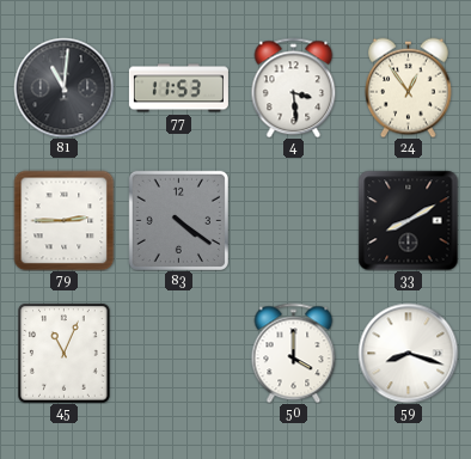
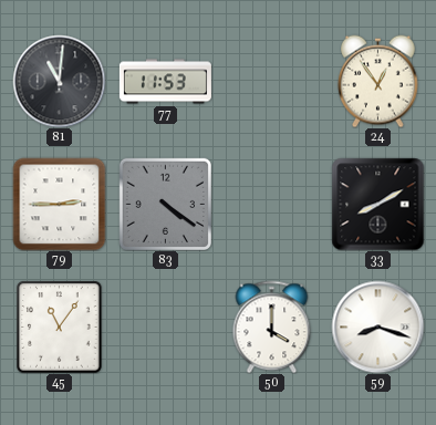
4: 3:29 -> none
45: 11:04 -> 11:06
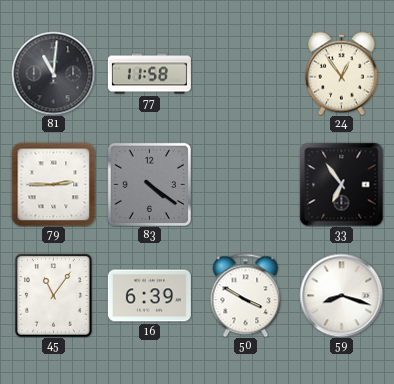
77: 11:53 -> 11:58
33: 8:10 -> 6:54
16: none -> 6:39
50: 4:00 -> 3:50
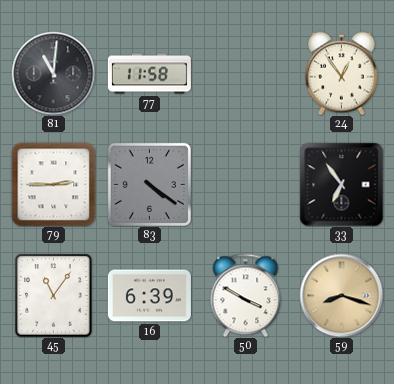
59 dial: white -> champagne
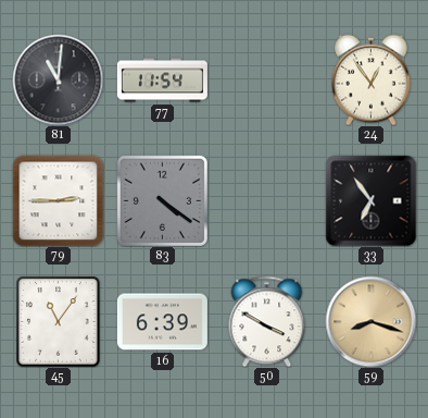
77: 11:58 -> 11:54
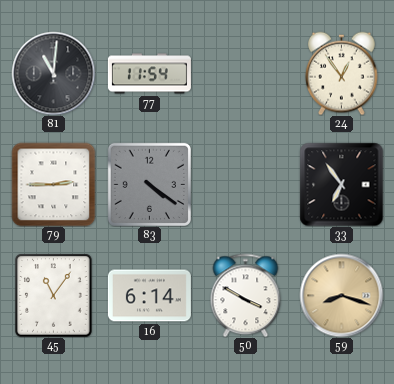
16: 6:39 -> 6:14
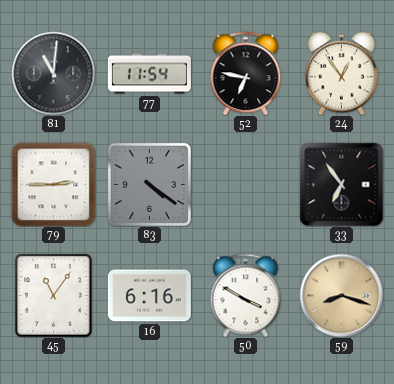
52: none -> 6:47
16: 6:14 -> 6:16
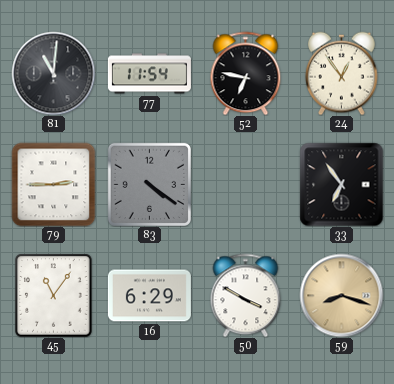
16: 6:16 -> 6:29
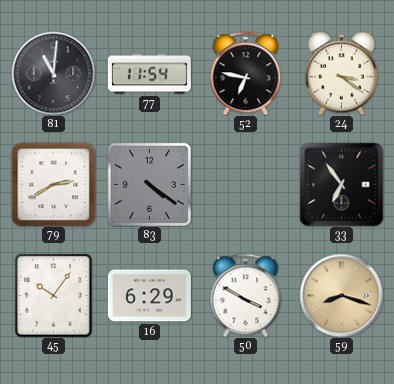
24: 12:54 -> 3:21
79: 2:45 -> 2:40
45: 11:06 -> 10:06
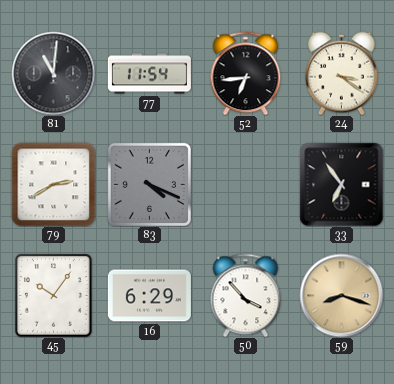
52: 6:47 -> 6:44
83: 4:21 -> 4:19
50: 3:50 -> 3:53
